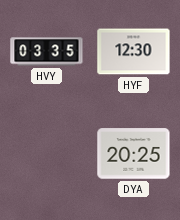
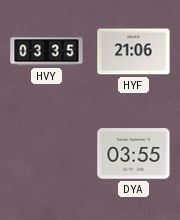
HYF: 12:30 -> 21:06
DYA: 20:25 -> 03:55
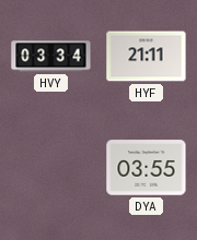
HVY: 03:35 -> 03:34
HYF: 21:06 -> 21:11
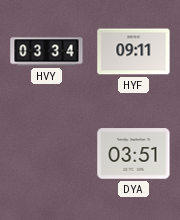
HYF: 21:11 -> 09:11
DYA: 03:55 -> 03:51
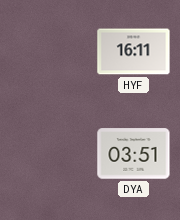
HVY: 03:34 -> none
HYF: 09:11 -> 16:11
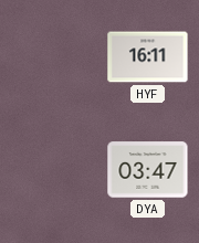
DYA: 03:51 -> 03:47
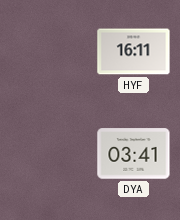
DYA: 03:47 -> 03:41
